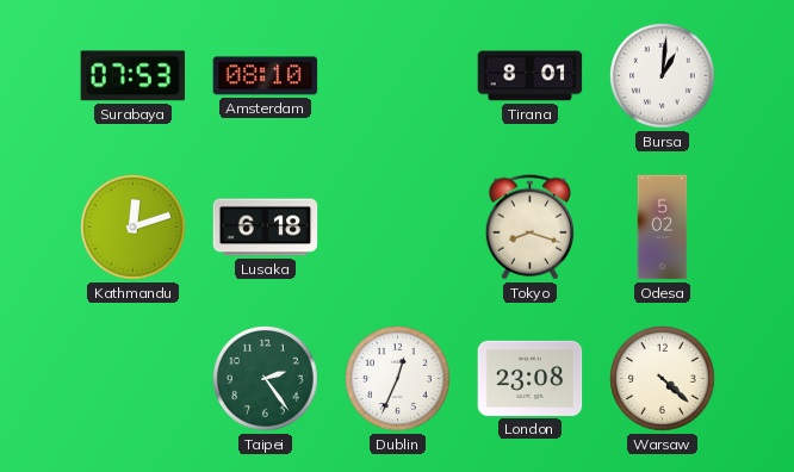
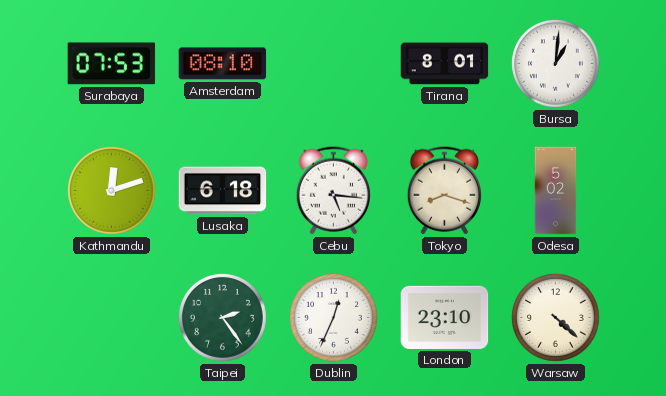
Cebu: none -> 5:16
London: 23:08 -> 23:10
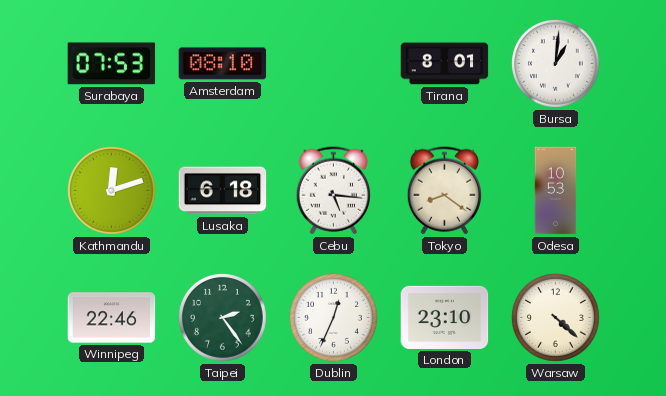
Tokyo: 8:18 -> 8:21
Odesa: 5:02 -> 10:53
Winnipeg: none -> 22:46
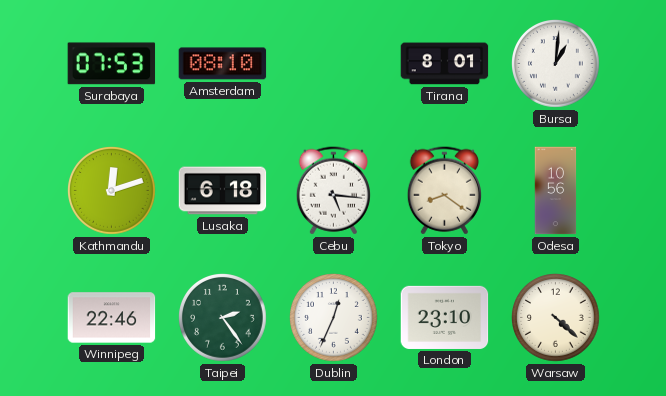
Odesa: 10:53 -> 10:56
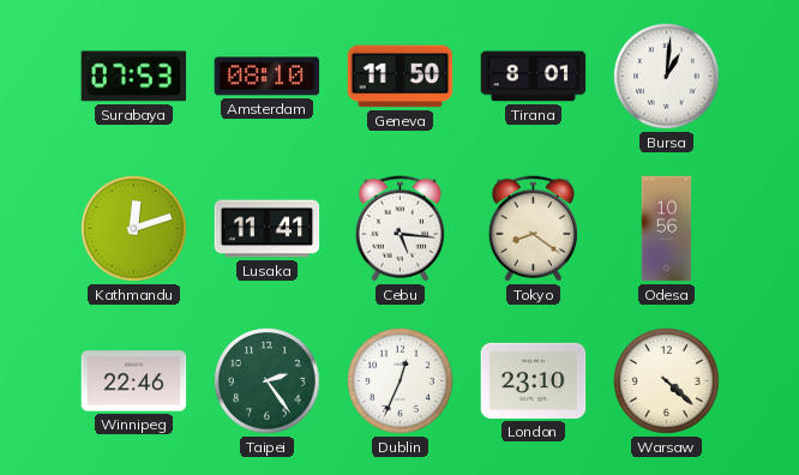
Geneva: none -> 11:50
Lusaka: 6:18 -> 11:41
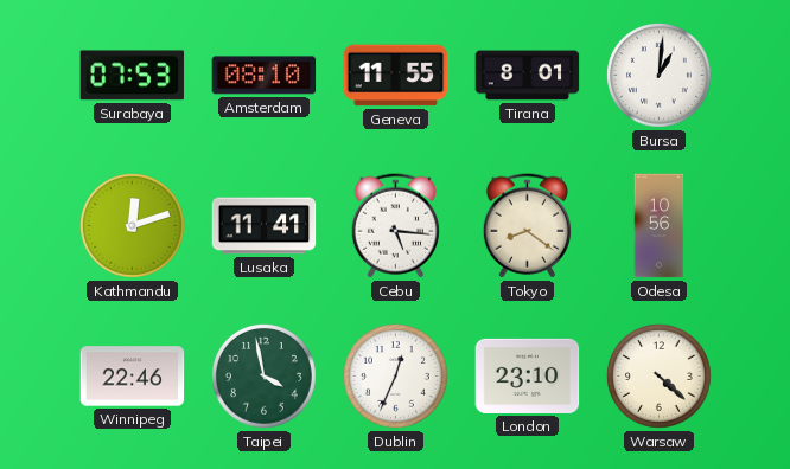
Geneva: 11:50 -> 11:55
Taipei: 2:24 -> 3:58
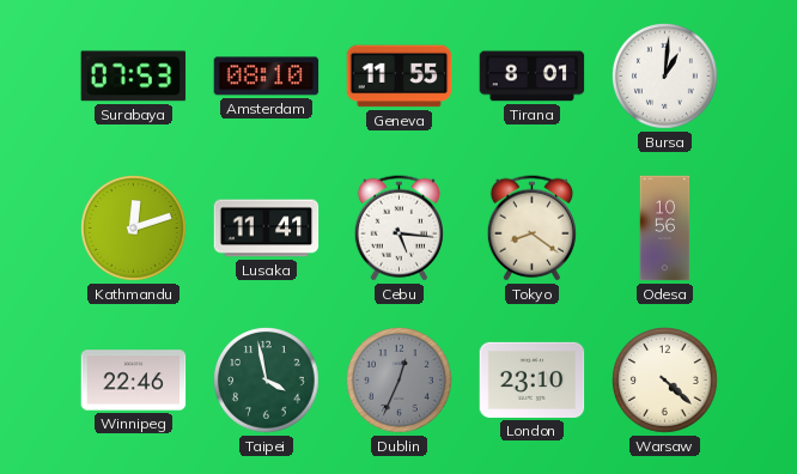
Dublin dial: white -> grey
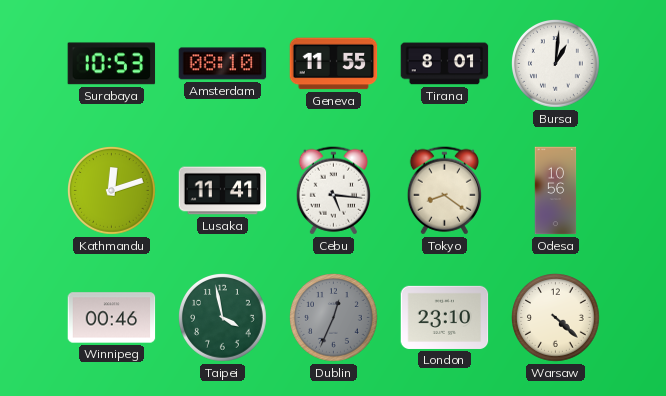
Surabaya: 07:53 -> 10:53
Winnipeg: 22:46 -> 00:46
